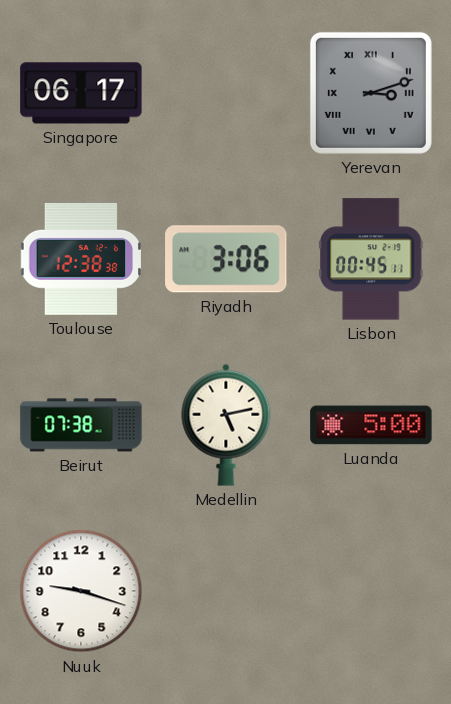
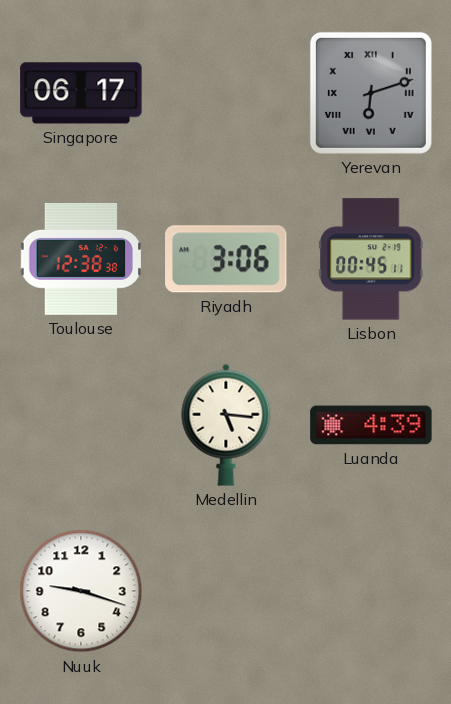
Yerevan: 3:12 -> 6:12
Beirut: 07:38 -> none
Medellin: 5:13 -> 5:16
Luanda: 5:00 -> 4:39
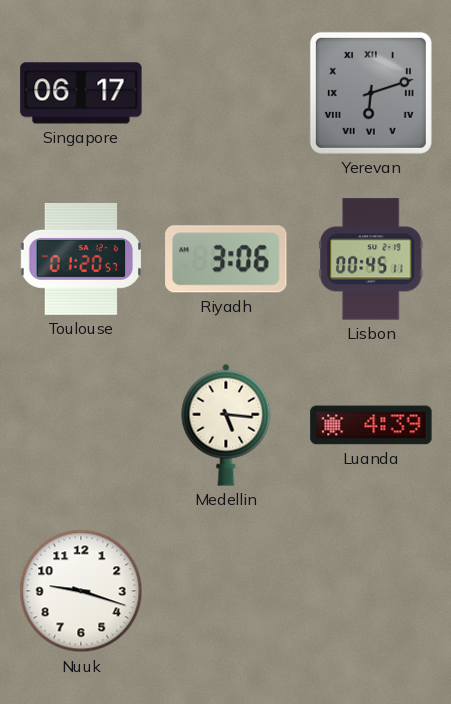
Toulouse: 12:38 -> 01:20
